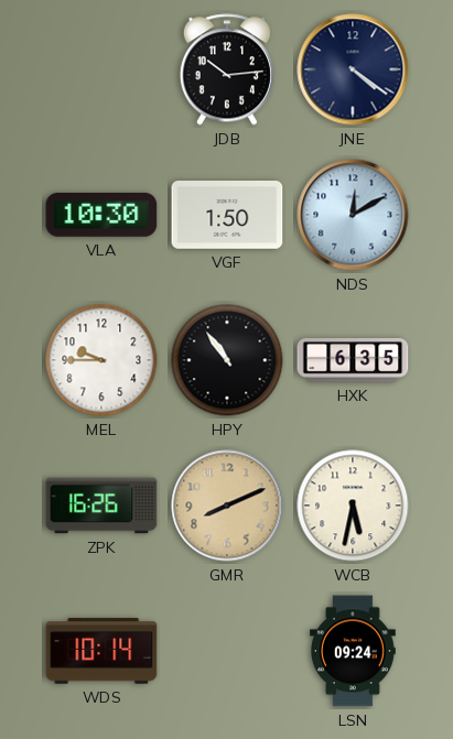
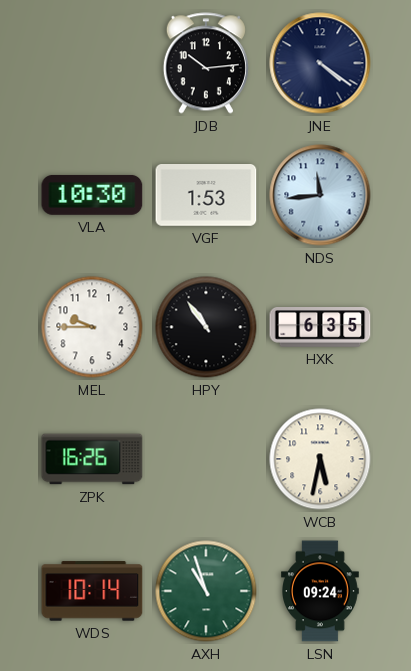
VGF: 1:50 -> 1:53
NDS: 12:10 -> 11:44
GMR: 8:11 -> none
AXH: none -> 10:57
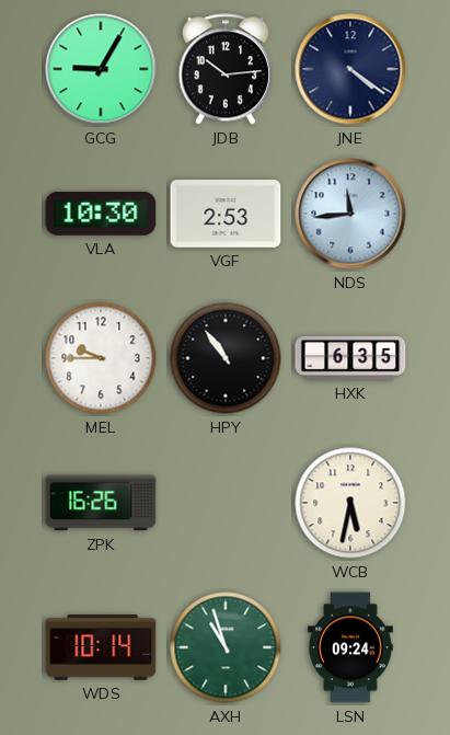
GCG: none -> 9:05
VGF: 1:53 -> 2:53
